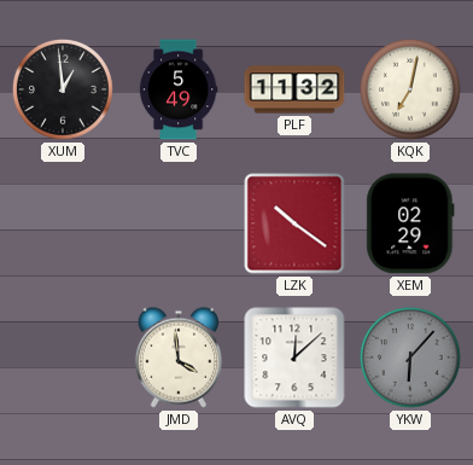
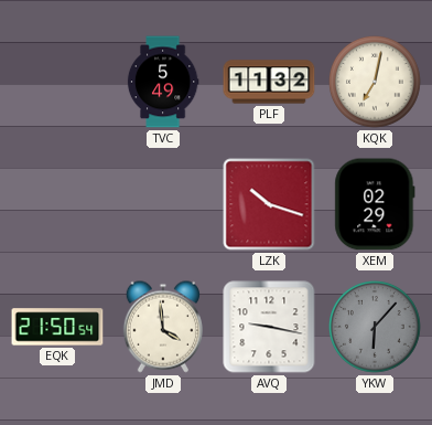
XUM: 12:59 -> none
LZK: 10:21 -> 10:18
EQK: none -> 21:50
AVQ: 12:08 -> 9:17
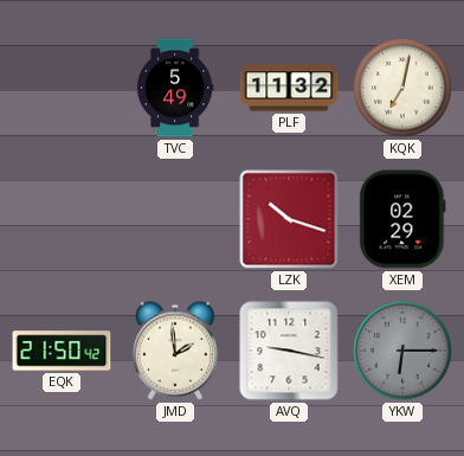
EQK: 21:50:54 -> 21:50:42
JMD: 3:59 -> 1:59
YKW: 6:07 -> 6:15
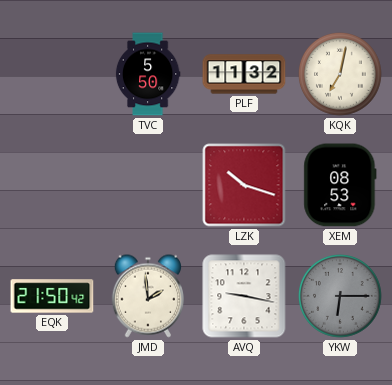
TVC: 5:49 -> 5:50
XEM: 02:29 -> 08:53
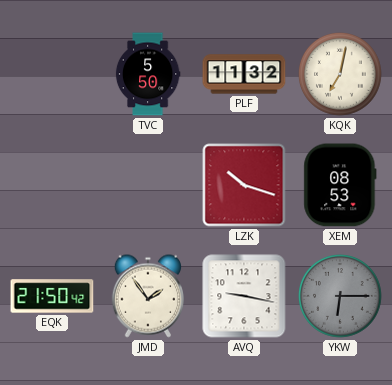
JMD: 1:59 -> 1:54
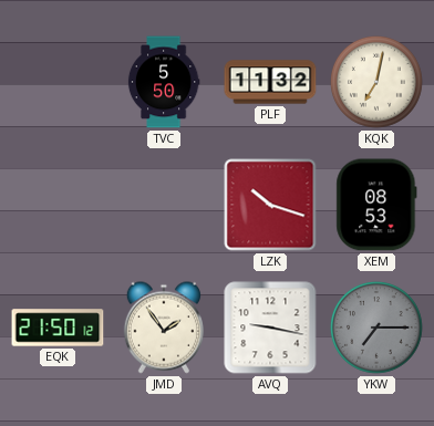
EQK: 21:50:42 -> 21:50:12
YKW: 6:15 -> 7:15
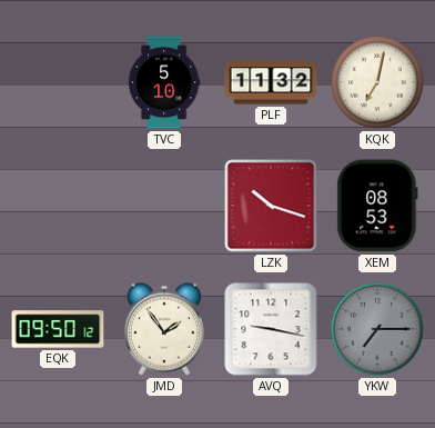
TVC: 5:50 -> 5:10
EQK: 21:50 -> 09:50
